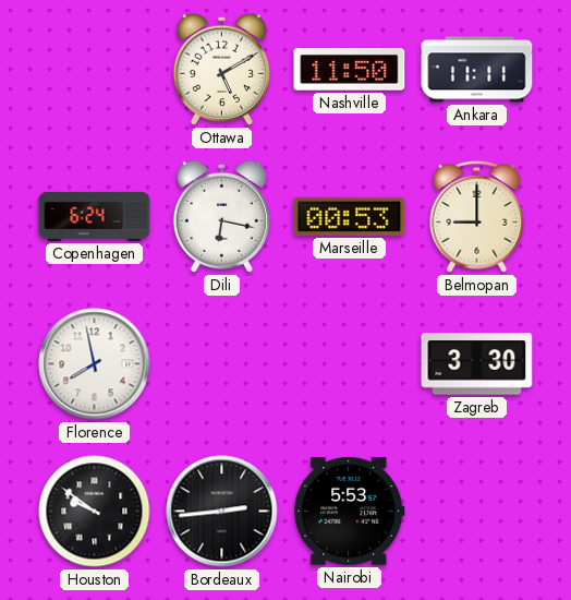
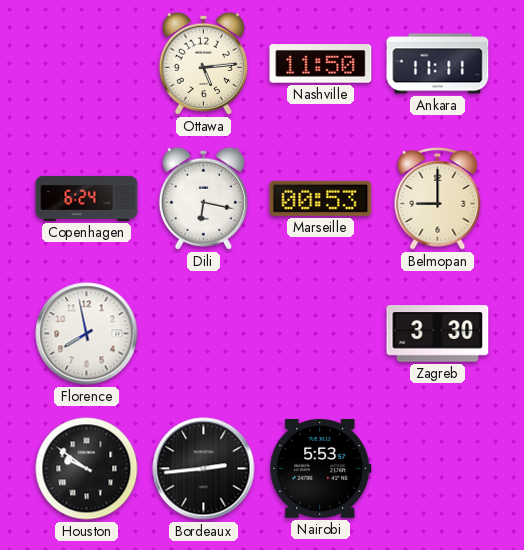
Ottawa: 5:10 -> 5:14
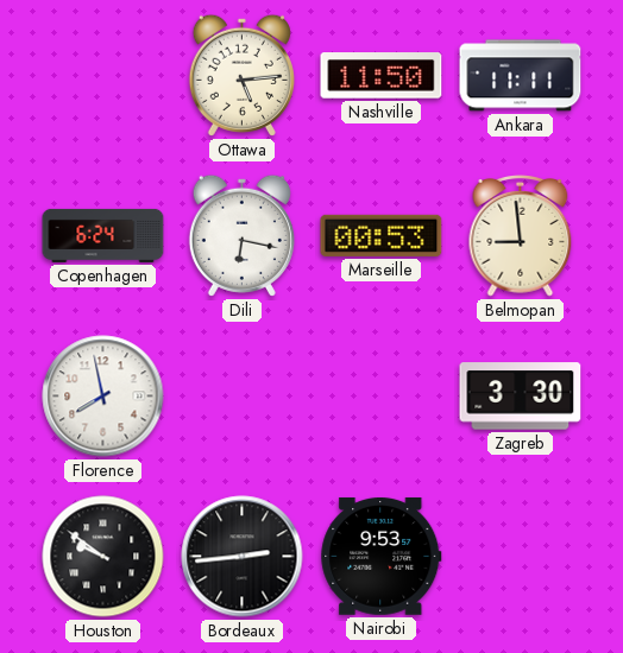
Belmopan: 9:00 -> 8:59
Nairobi: 5:53 -> 9:53
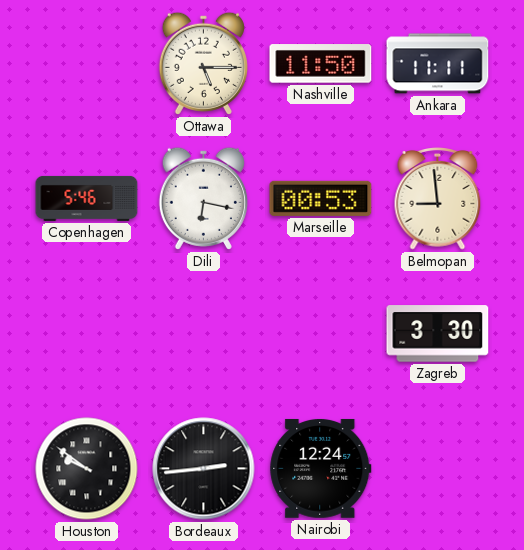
Ottawa: 5:14 -> 5:15
Copenhagen: 6:24 -> 5:46
Florence: 7:58 -> none
Nairobi: 9:53 -> 12:24
